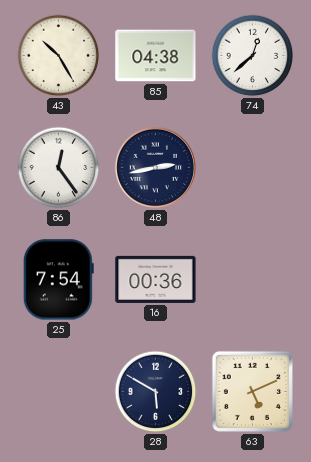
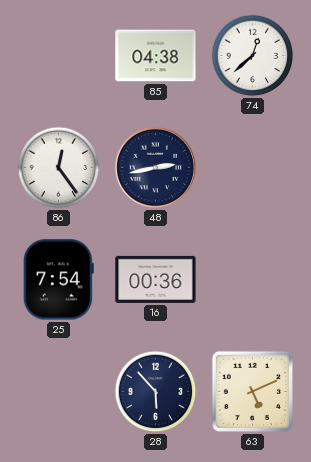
43: 10:25 -> none
28: 5:50 -> 5:53
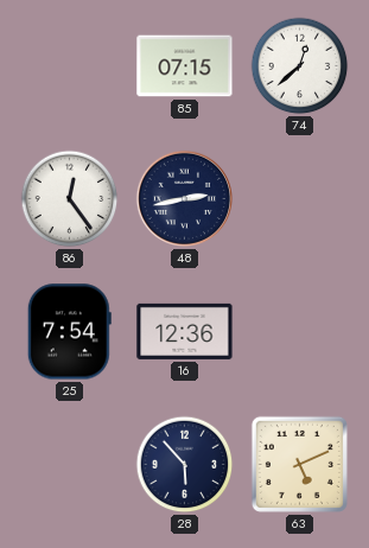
85: 04:38 -> 07:15
16: 00:36 -> 12:36
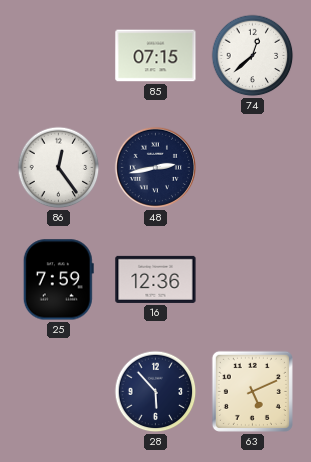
25: 7:54 -> 7:59
